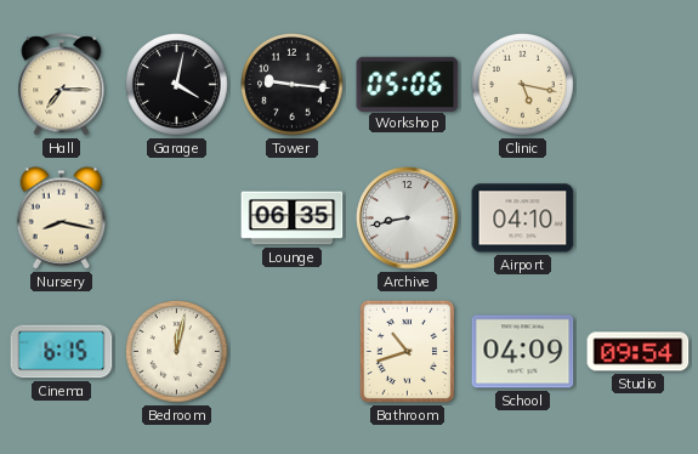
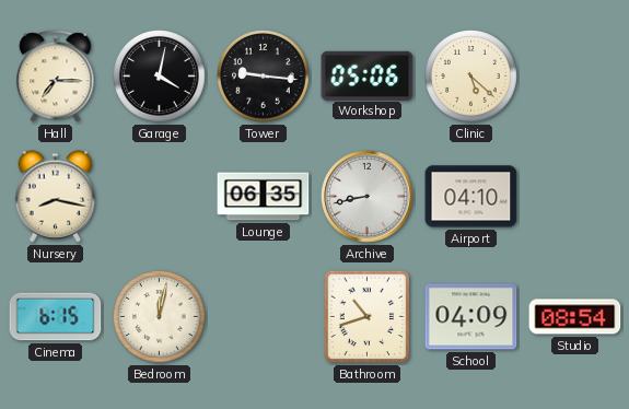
Clinic: 5:17 -> 5:22
Studio: 09:54 -> 08:54
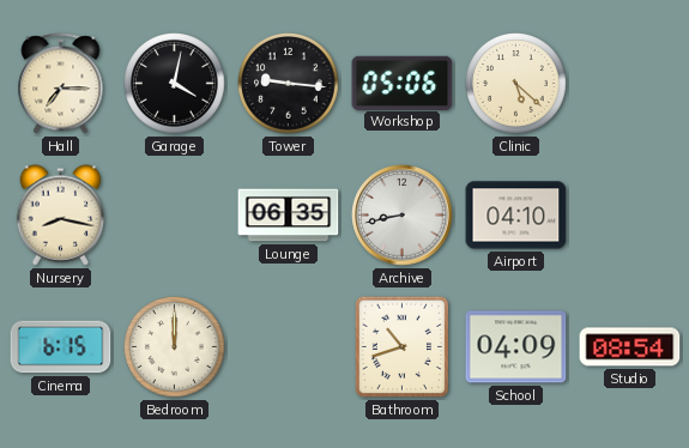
Bedroom: 12:02 -> 12:00
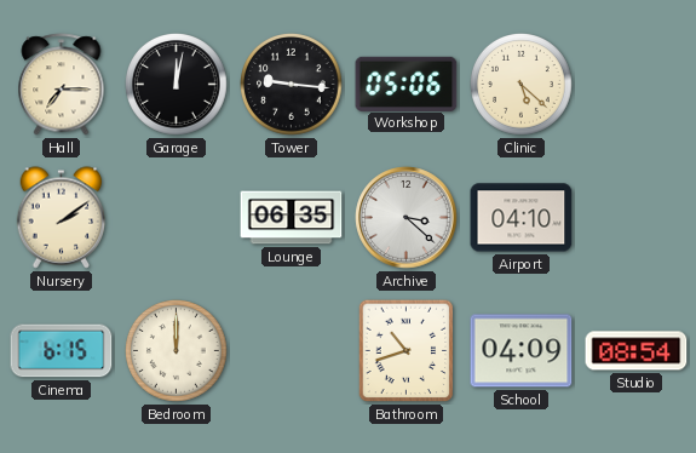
Garage: 4:02 -> 12:02
Nursery: 8:17 -> 2:09
Archive: 8:43 -> 3:22
